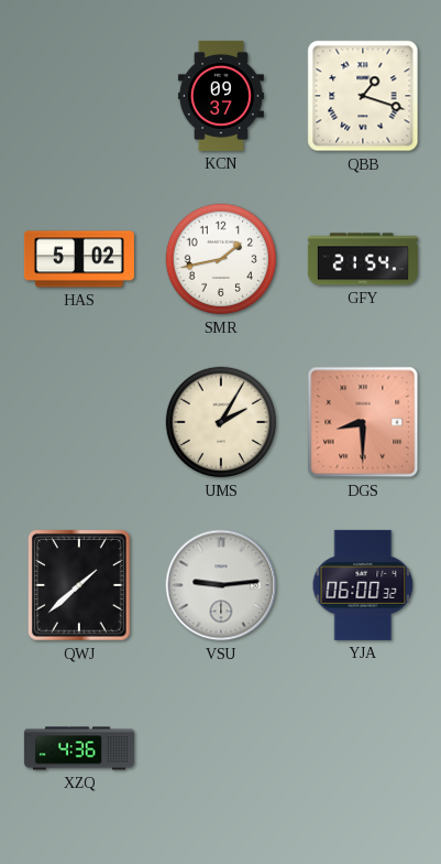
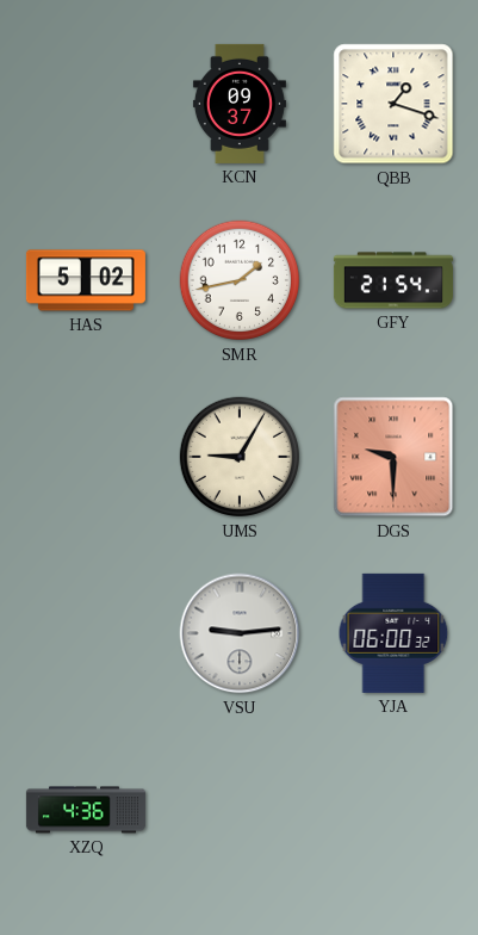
UMS: 2:05 -> 9:05
DGS: 8:30 -> 9:30
QWJ: 1:38 -> none
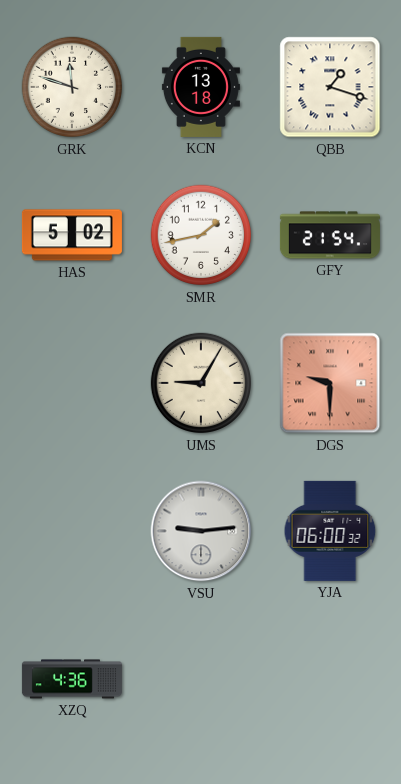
GRK: none -> 11:48
KCN: 09:37 -> 13:18
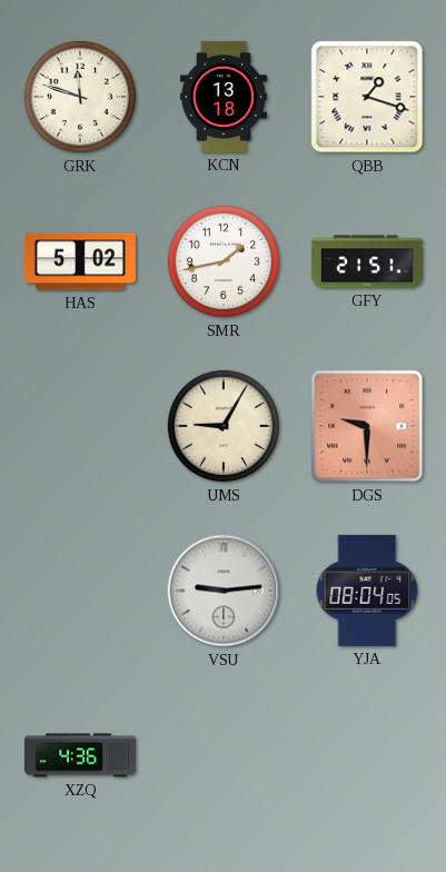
GFY: 21:54 -> 21:51
YJA: 06:00 -> 08:04
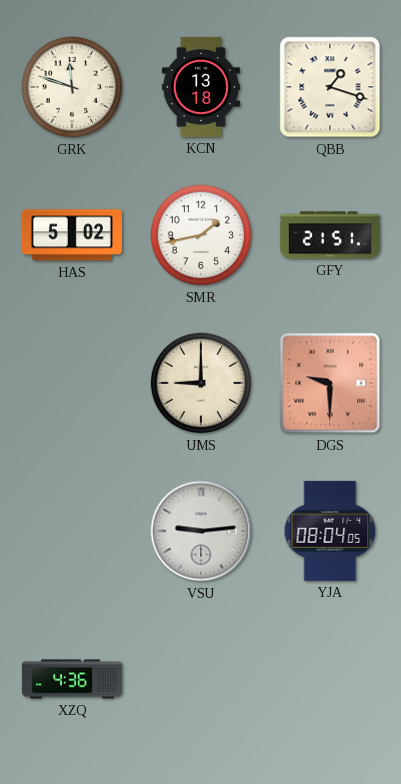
UMS: 9:05 -> 9:00
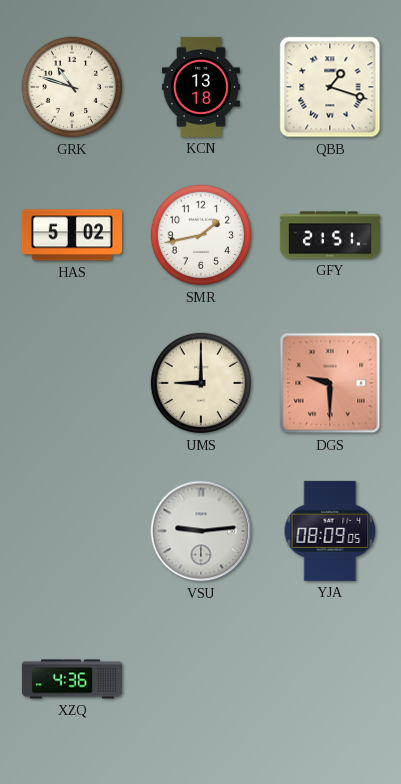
GRK: 11:48 -> 10:48
YJA: 08:04 -> 08:09
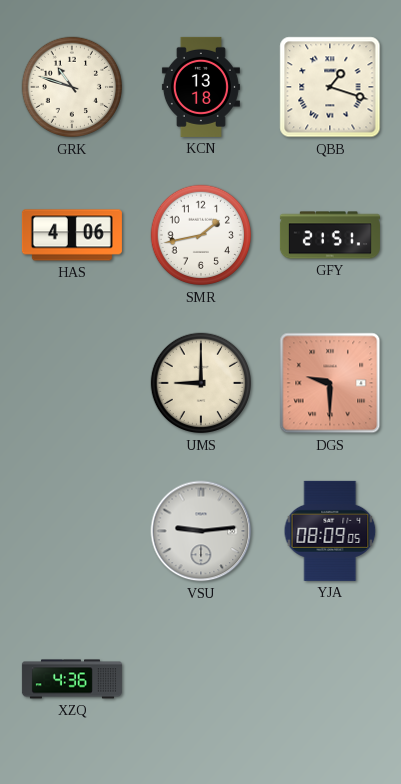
HAS: 5:02 -> 4:06
